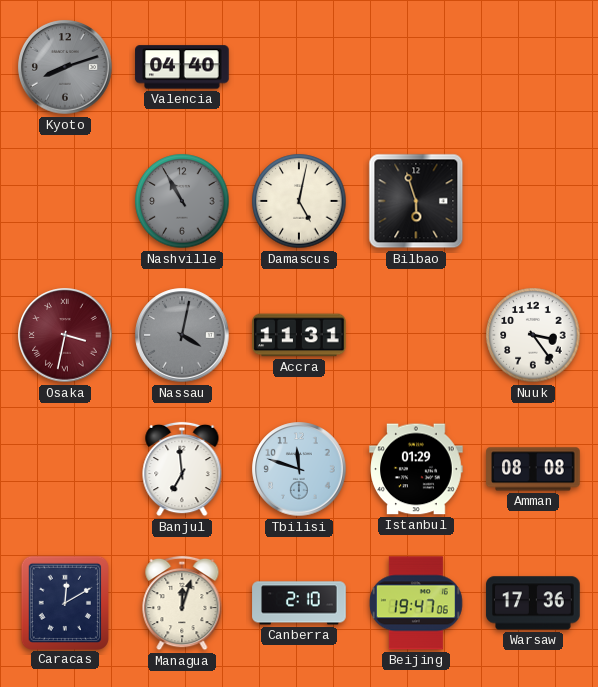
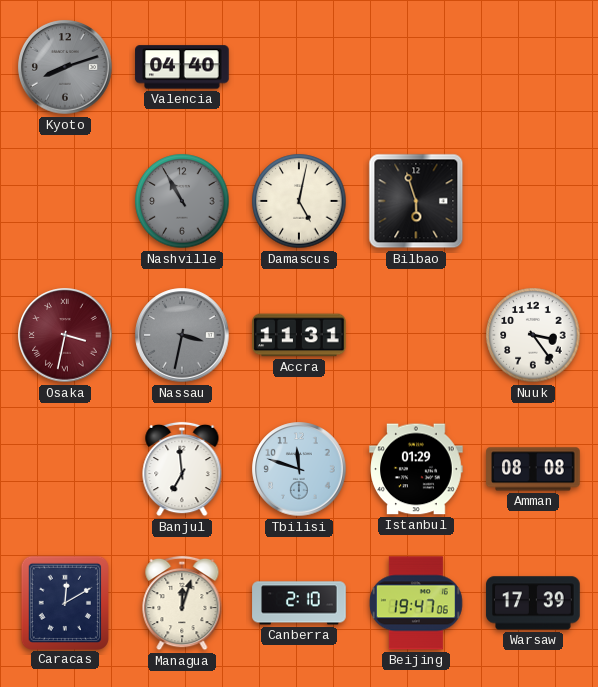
Nassau: 4:02 -> 3:32
Warsaw: 17:36 -> 17:39
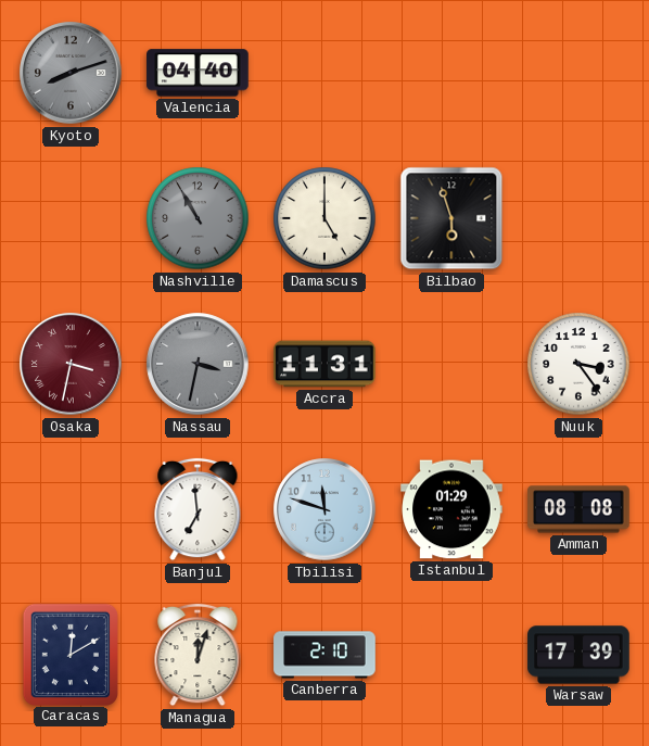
Damascus: 5:02 -> 5:00
Beijing: 19:47 -> none
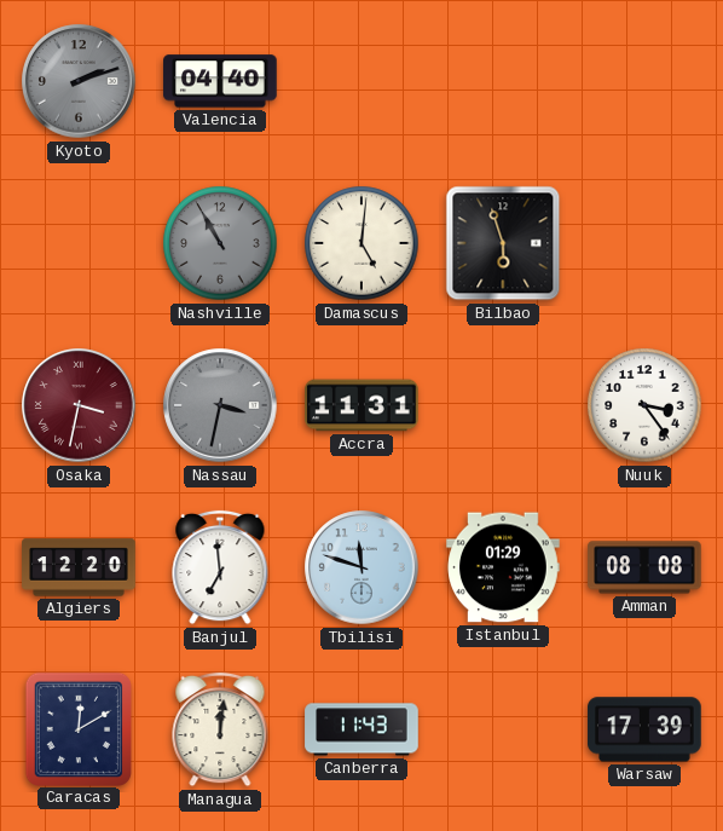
Kyoto: 8:12 -> 2:12
Damascus: 5:00 -> 5:01
Algiers: none -> 12:20
Managua: 12:03 -> 12:01
Canberra: 2:10 -> 11:43
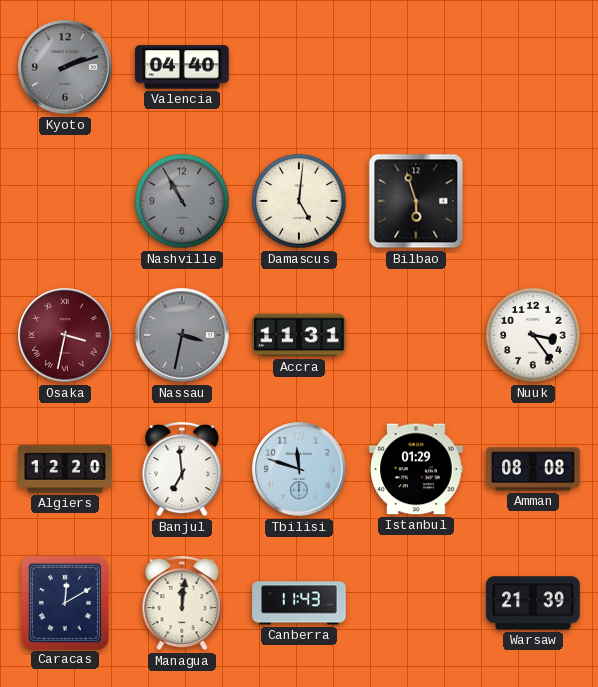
Warsaw: 17:39 -> 21:39
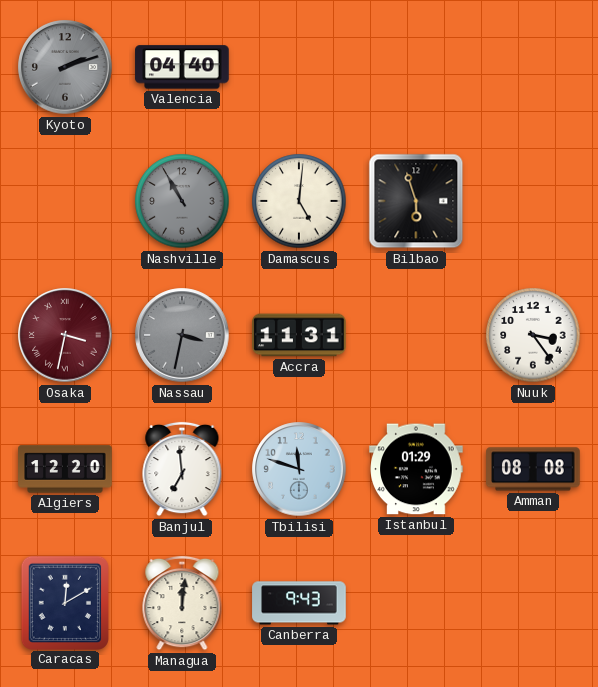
Canberra: 11:43 -> 9:43
Warsaw: 21:39 -> none
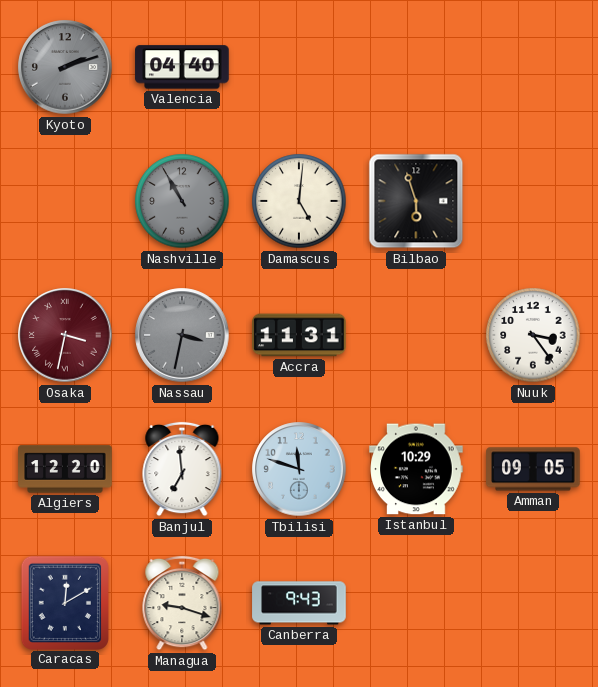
Istanbul: 01:29 -> 10:29
Amman: 08:08 -> 09:05
Managua: 12:01 -> 9:18
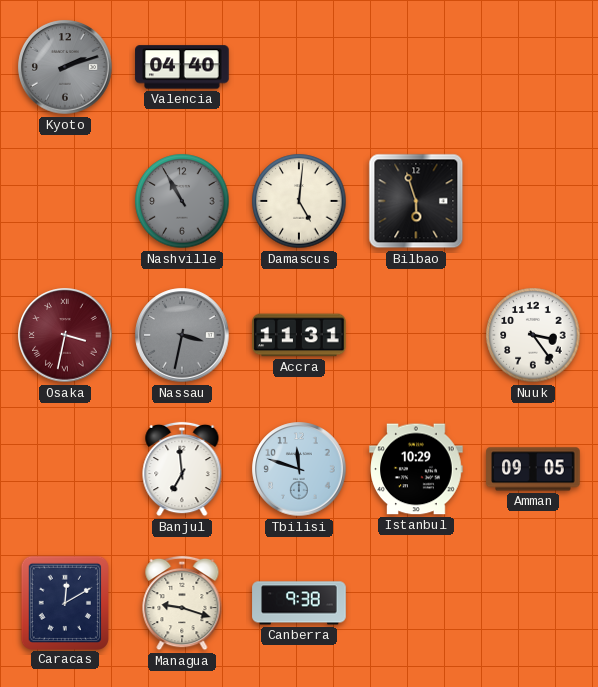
Algiers: 12:20 -> none
Canberra: 9:43 -> 9:38
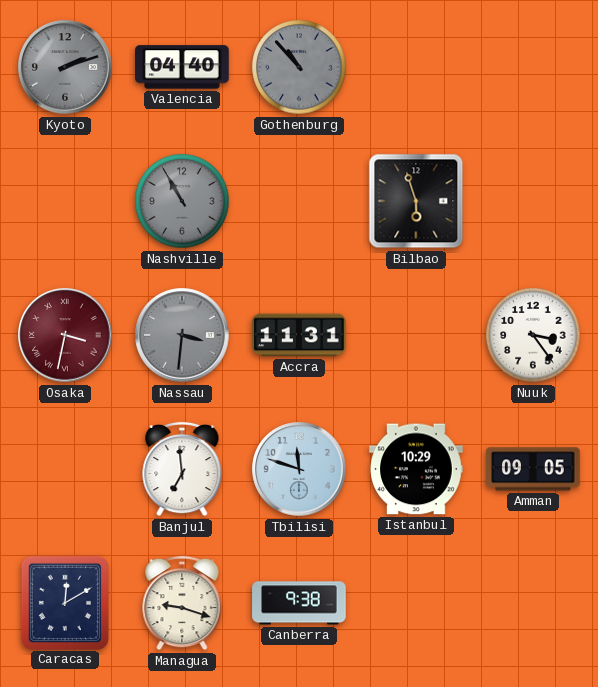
Gothenburg: none -> 10:53
Damascus: 5:01 -> none
Nassau: 3:32 -> 3:31
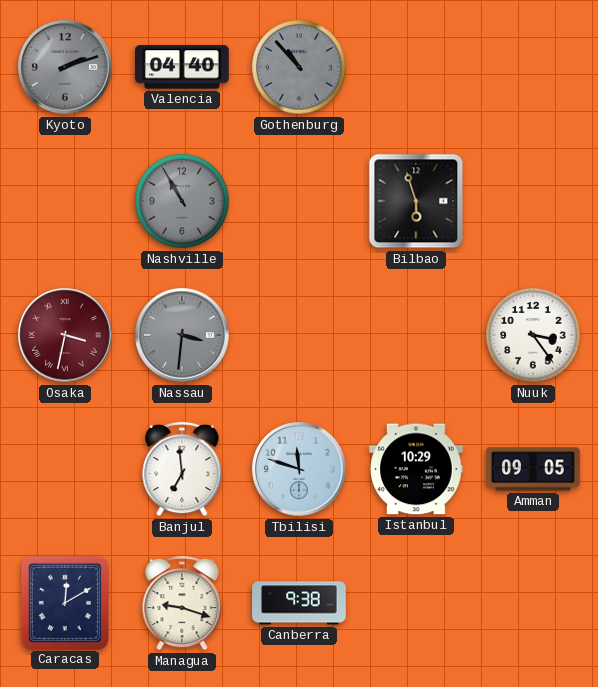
Accra: 11:31 -> none
